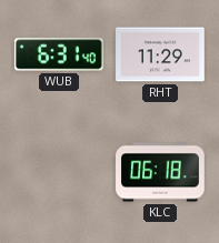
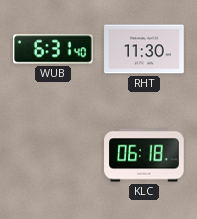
RHT: 11:29 -> 11:30
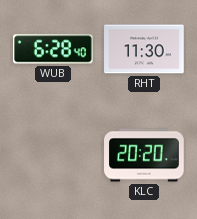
WUB: 6:31 -> 6:28
KLC: 06:18 -> 20:20
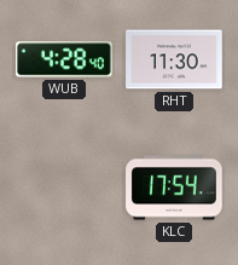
WUB: 6:28 -> 4:28
KLC: 20:20 -> 17:54
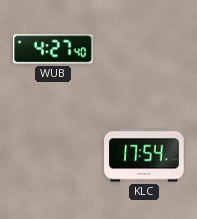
WUB: 4:28 -> 4:27
RHT: 11:30 -> none
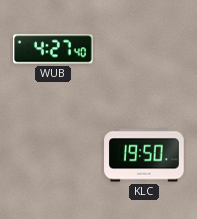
KLC: 17:54 -> 19:50
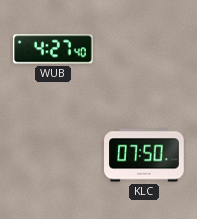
KLC: 19:50 -> 07:50
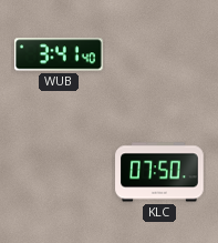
WUB: 4:27 -> 3:41
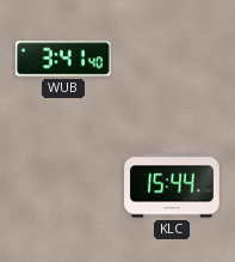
KLC: 07:50 -> 15:44
